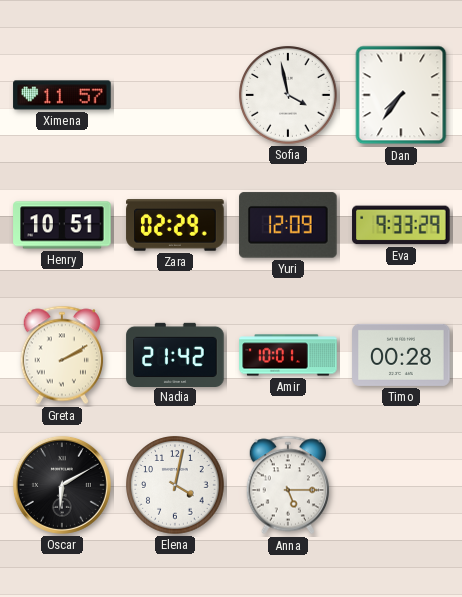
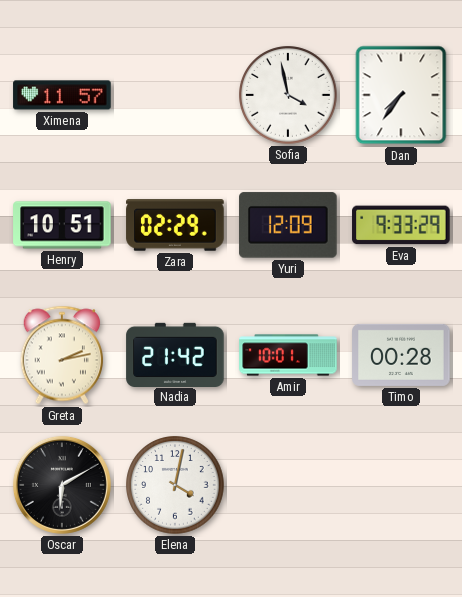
Greta: 2:10 -> 2:13
Anna: 5:15 -> none
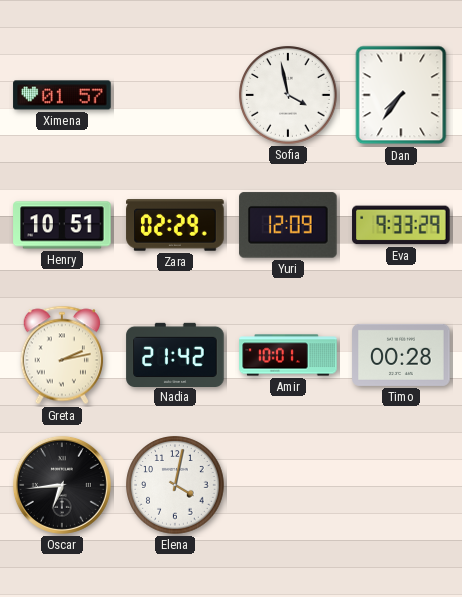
Ximena: 11:57 -> 01:57
Oscar: 6:10 -> 6:44
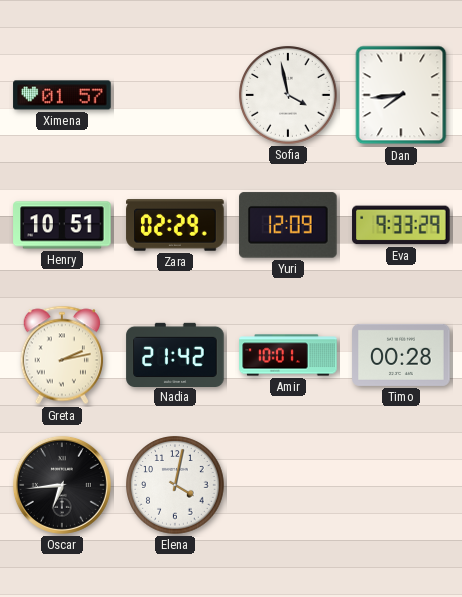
Dan: 7:36 -> 7:44
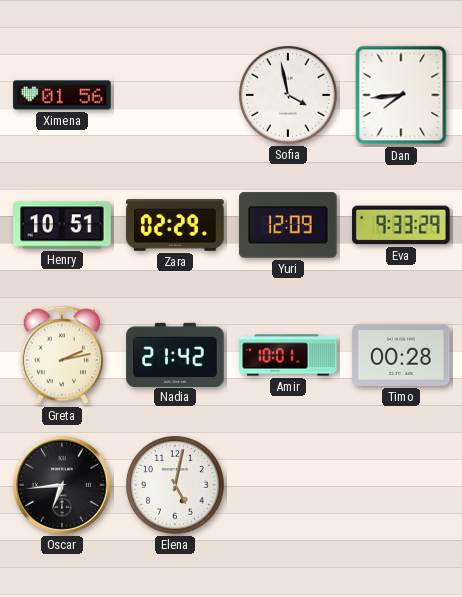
Ximena: 01:57 -> 01:56
Elena: 4:02 -> 5:02
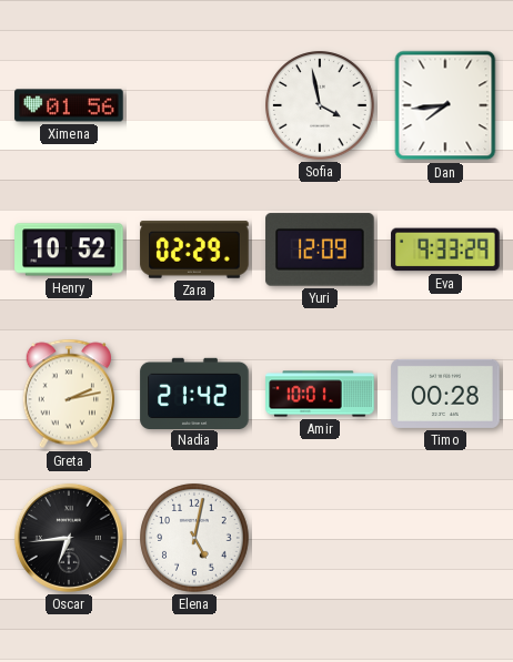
Henry: 10:51 -> 10:52
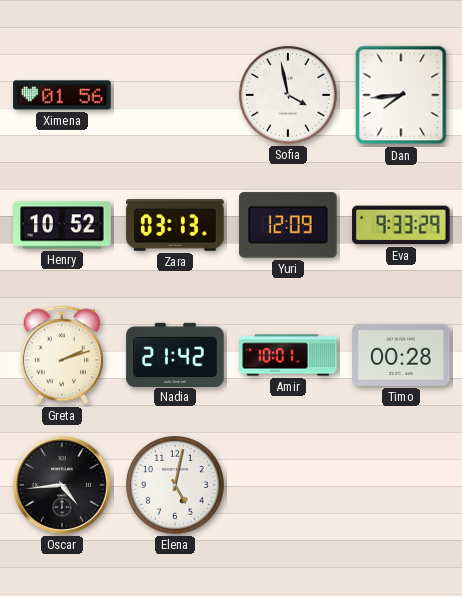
Zara: 02:29 -> 03:13
Greta: 2:13 -> 2:12
Oscar: 6:44 -> 4:44
